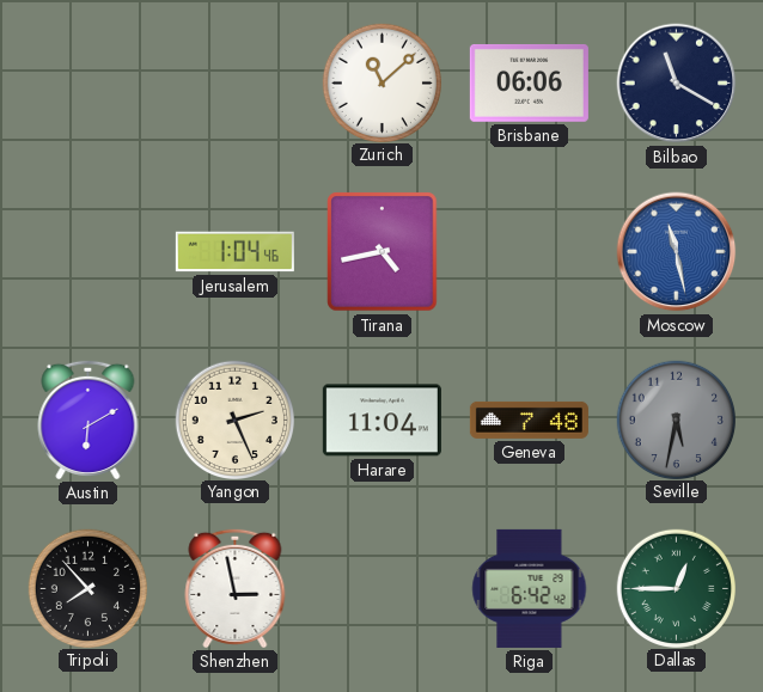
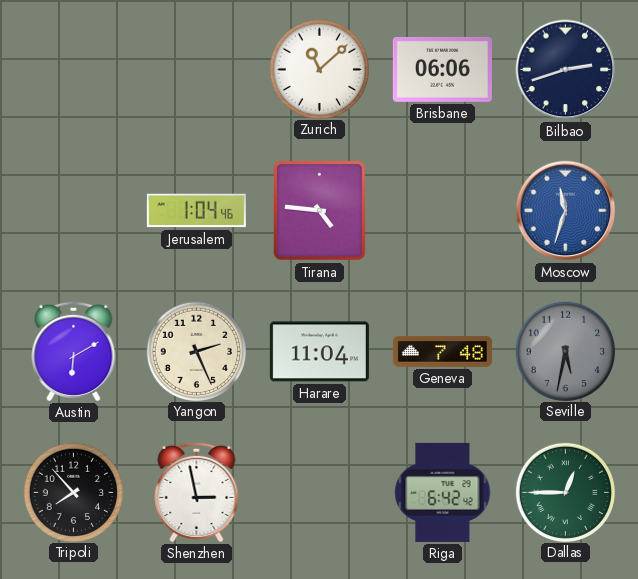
Bilbao: 11:20 -> 2:42
Tirana: 4:43 -> 4:46
Moscow: 11:28 -> 11:33
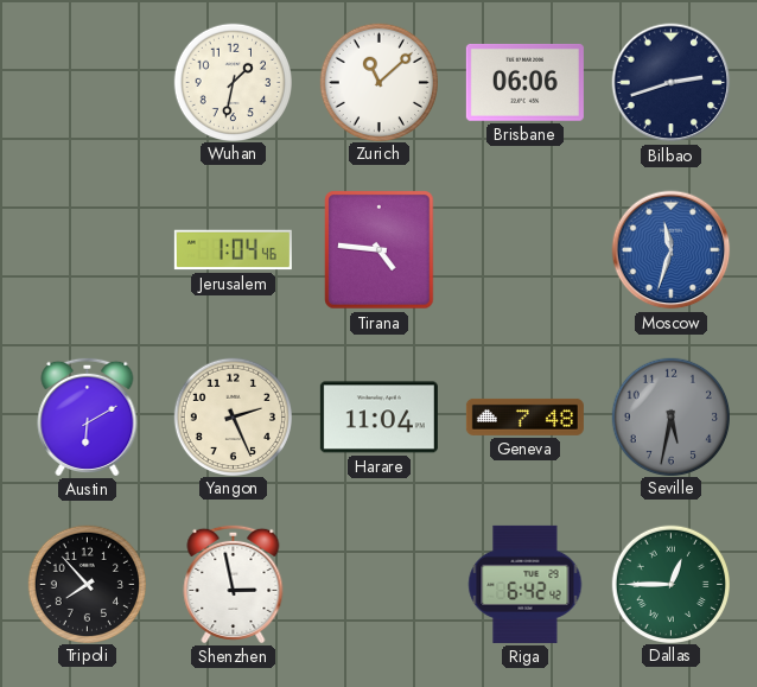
Wuhan: none -> 1:32
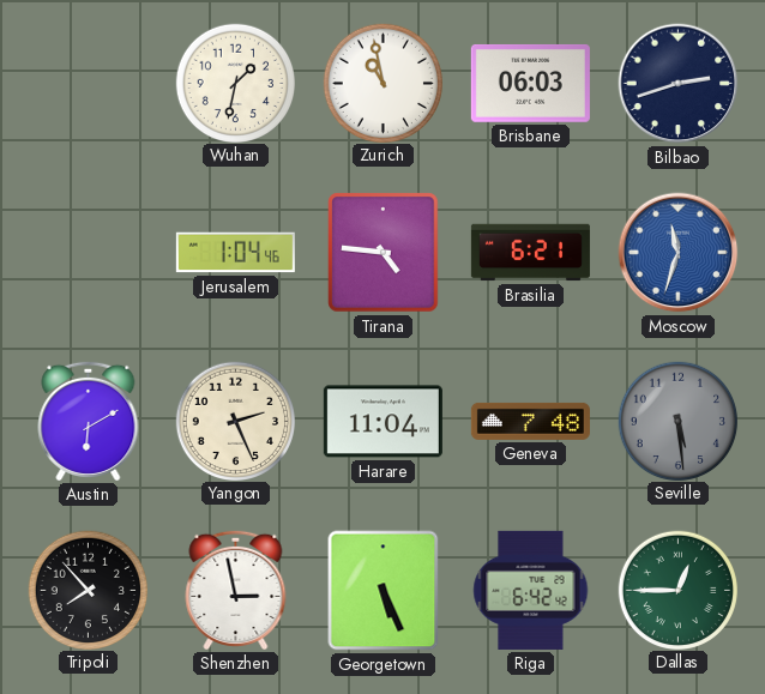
Zurich: 11:08 -> 10:58
Brisbane: 06:06 -> 06:03
Brasilia: none -> 6:21
Seville: 5:32 -> 5:29
Georgetown: none -> 5:26
